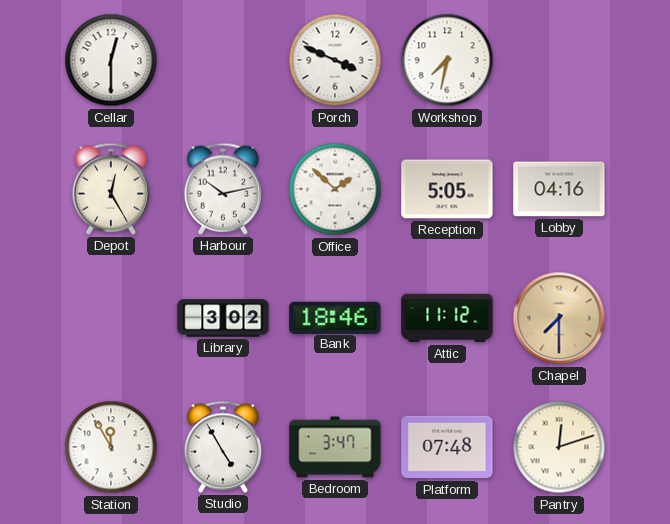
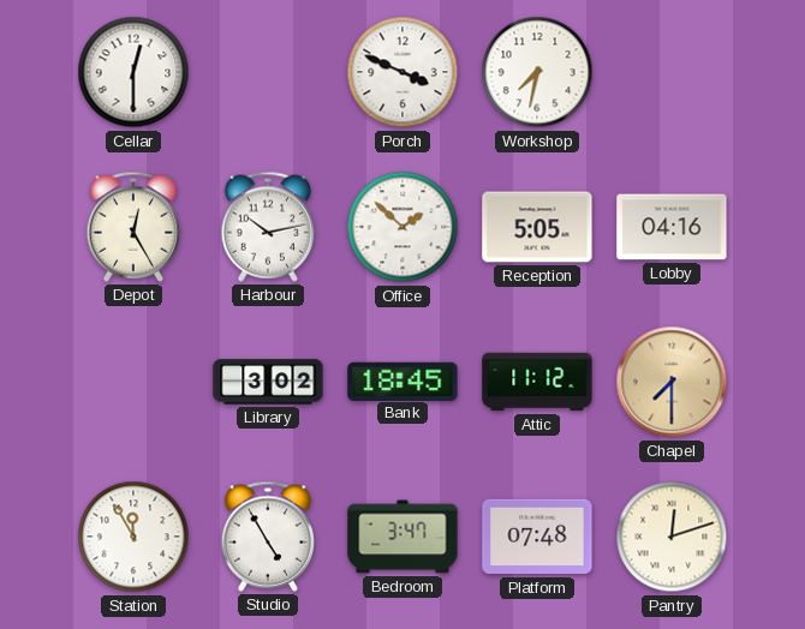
Bank: 18:46 -> 18:45
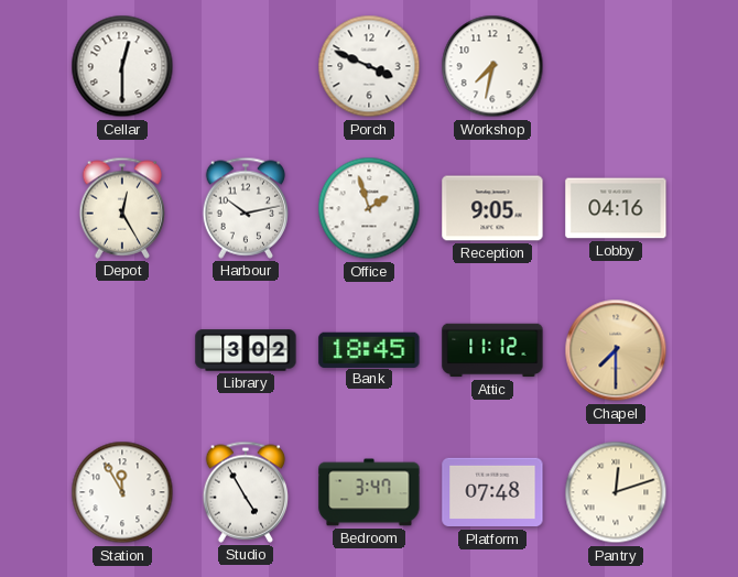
Office: 1:52 -> 1:57
Reception: 5:05 -> 9:05
